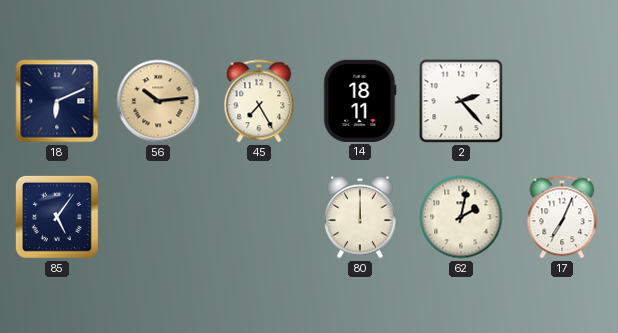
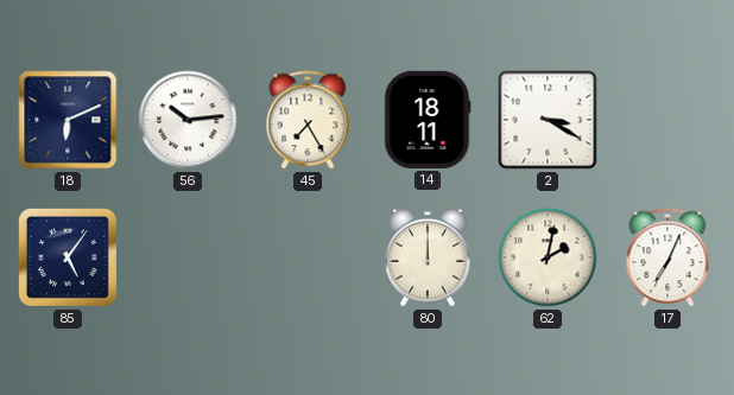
56 dial: champagne -> white
2: 2:23 -> 3:20
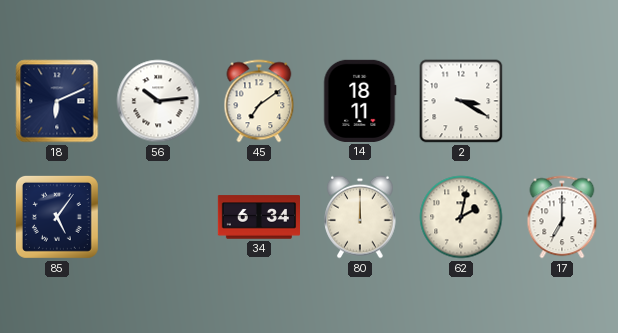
45: 7:25 -> 7:09
34: none -> 6:34
17: 7:04 -> 7:00
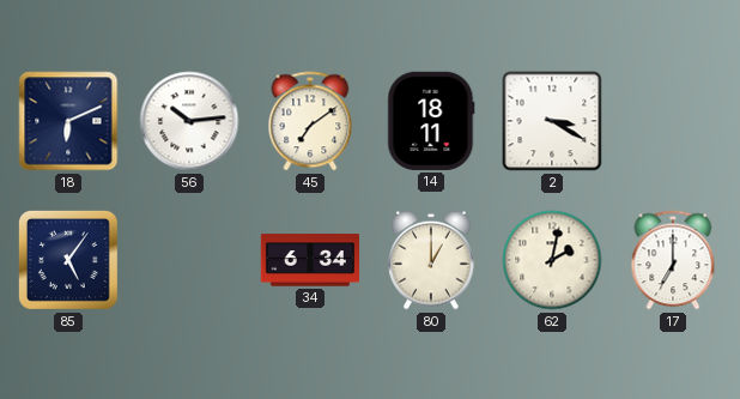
80: 12:00 -> 1:00
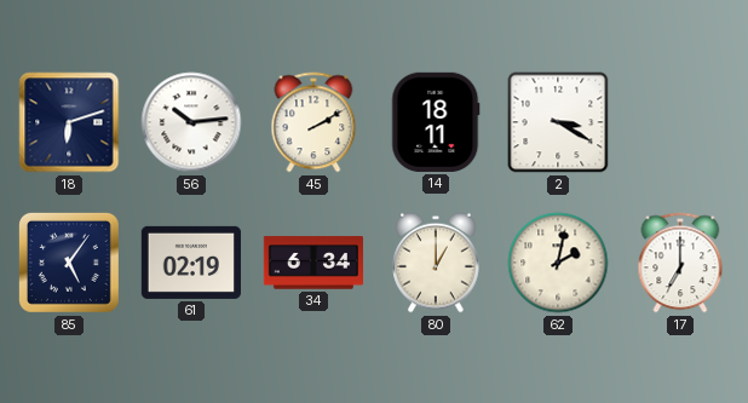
18: 6:11 -> 6:12
45: 7:09 -> 2:10
61: none -> 02:19
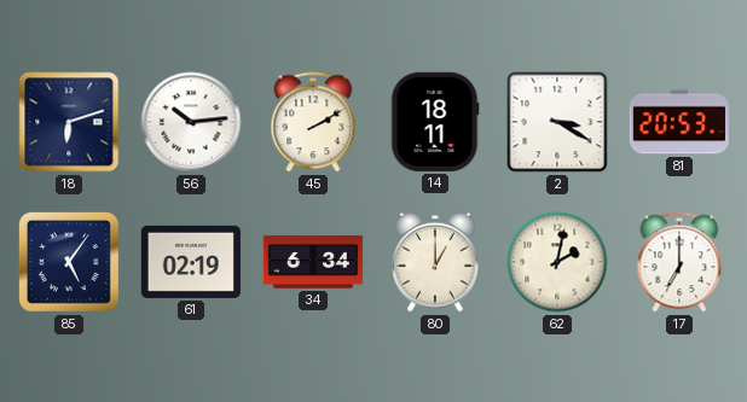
81: none -> 20:53
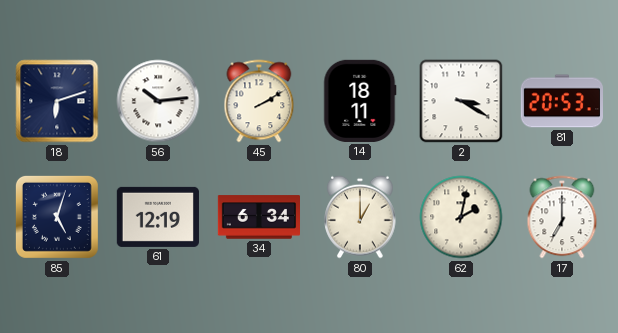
85: 5:06 -> 5:03
61: 02:19 -> 12:19
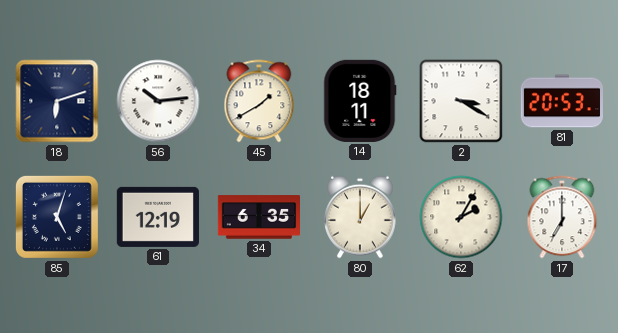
45: 2:10 -> 1:40
34: 6:34 -> 6:35
62: 2:02 -> 2:05
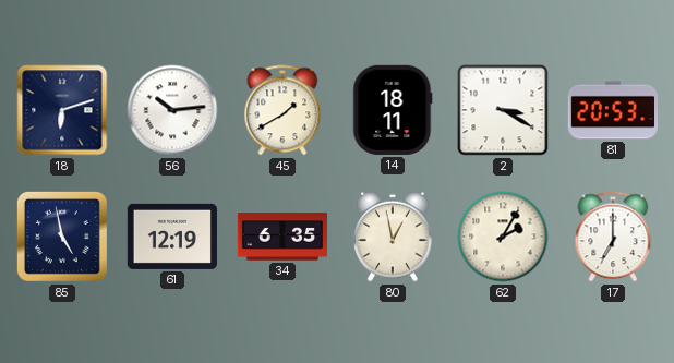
85: 5:03 -> 4:58
80: 1:00 -> 12:58
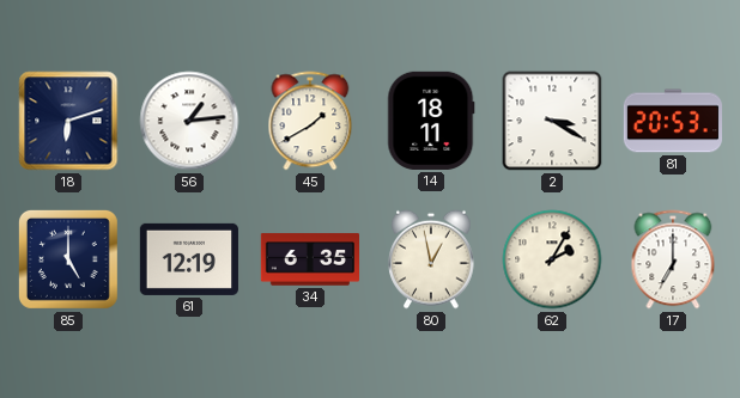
56: 10:14 -> 1:14
85: 4:58 -> 5:00
